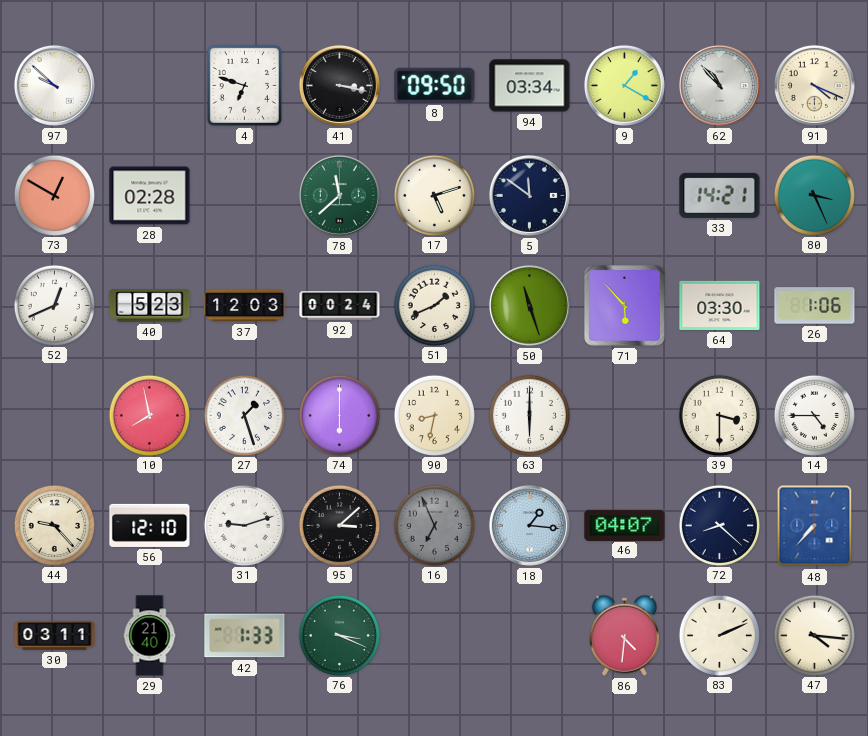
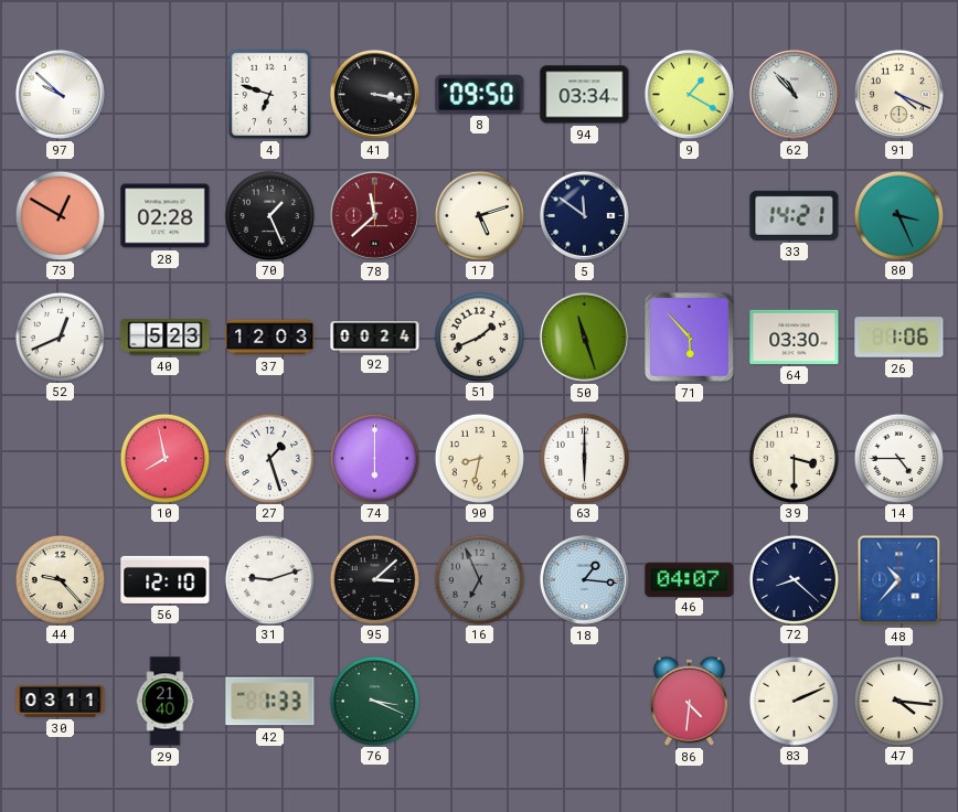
70: none -> 1:26
78 dial: green -> burgundy
48: 7:37 -> 10:37
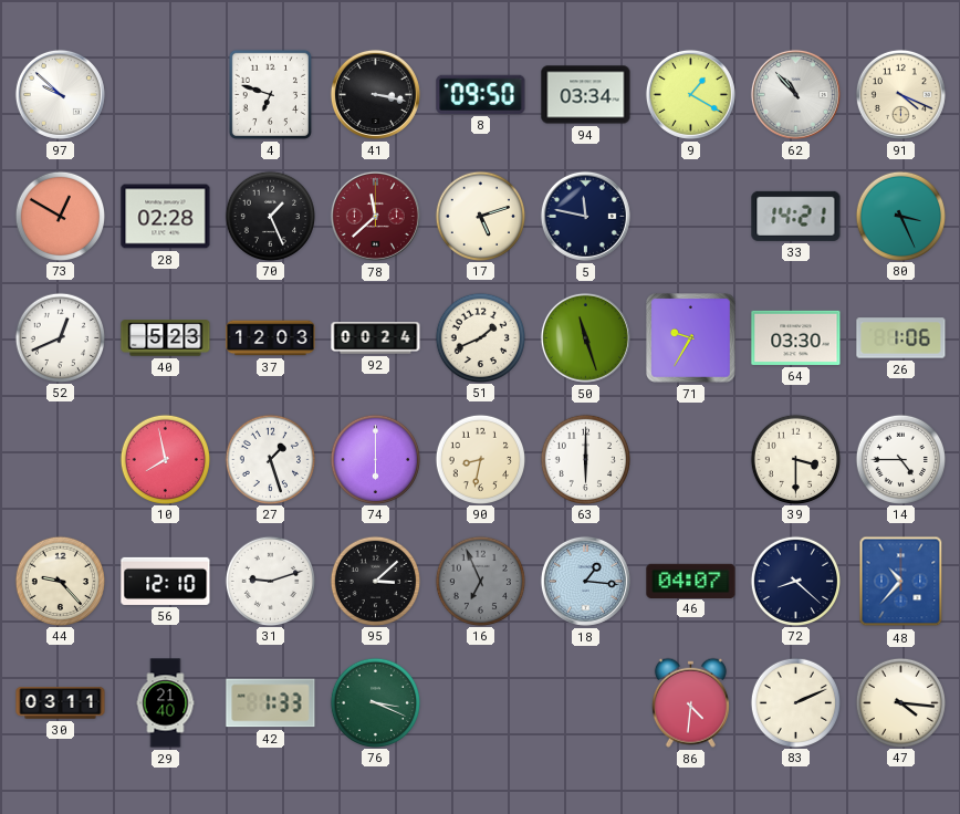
5: 11:51 -> 11:47
71: 5:53 -> 9:35
